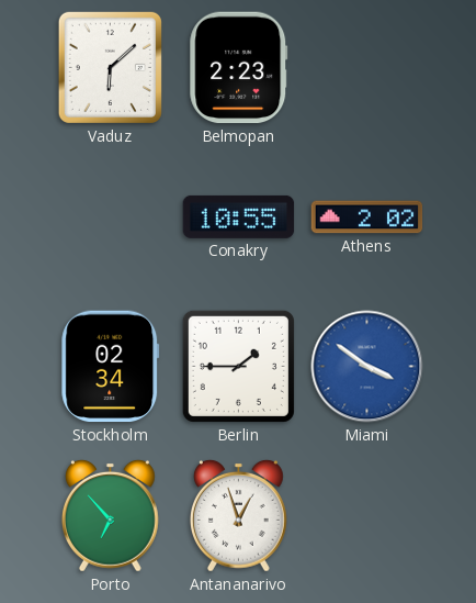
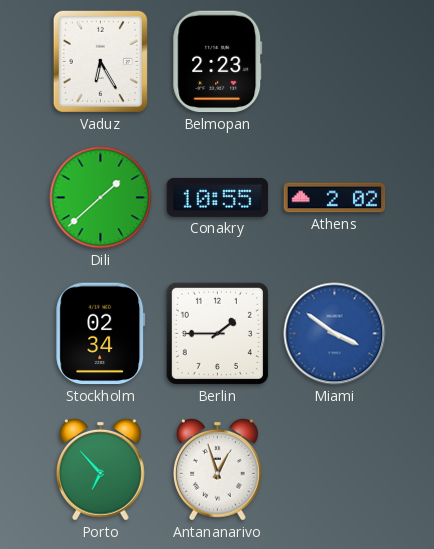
Vaduz: 6:08 -> 6:25
Dili: none -> 1:38
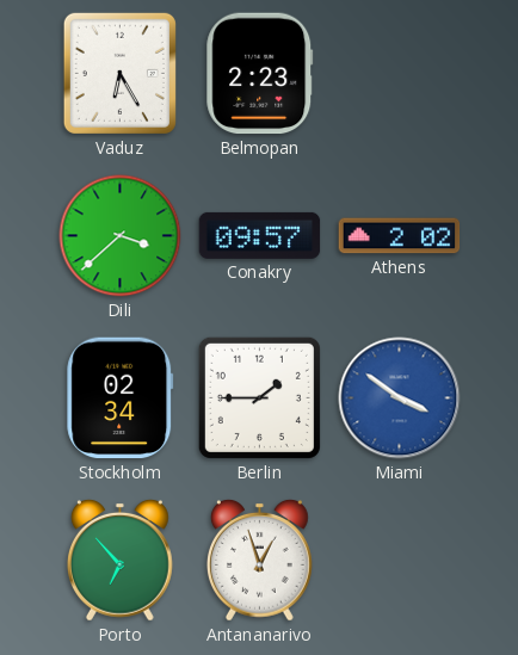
Dili: 1:38 -> 3:38
Conakry: 10:55 -> 09:57
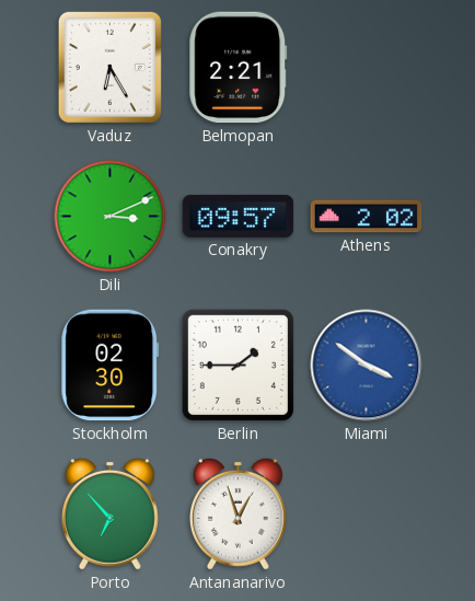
Belmopan: 2:23 -> 2:21
Dili: 3:38 -> 3:11
Stockholm: 02:34 -> 02:30
